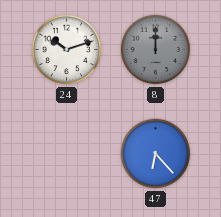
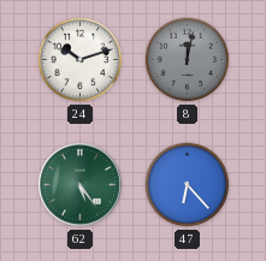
8: 12:00 -> 12:02
62: none -> 5:24
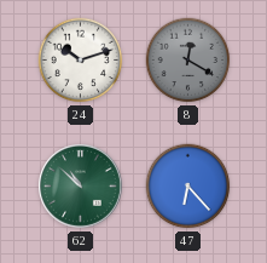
8: 12:02 -> 12:20
62: 5:24 -> 10:52
